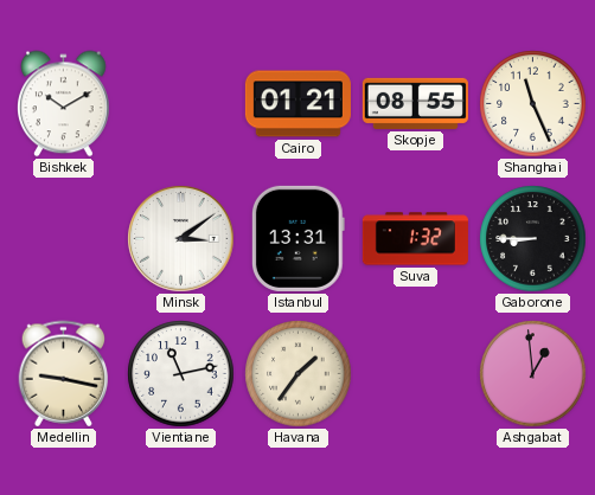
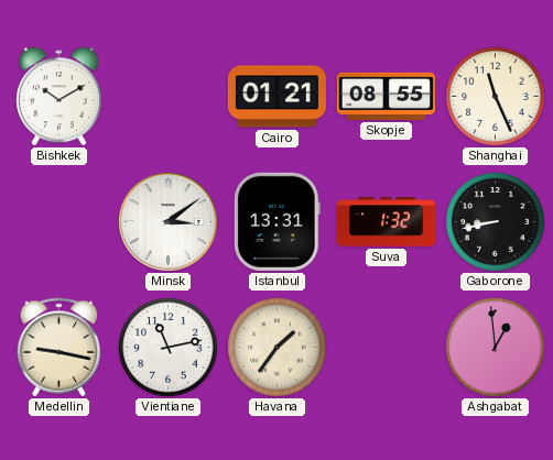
Gaborone: 8:45 -> 8:43
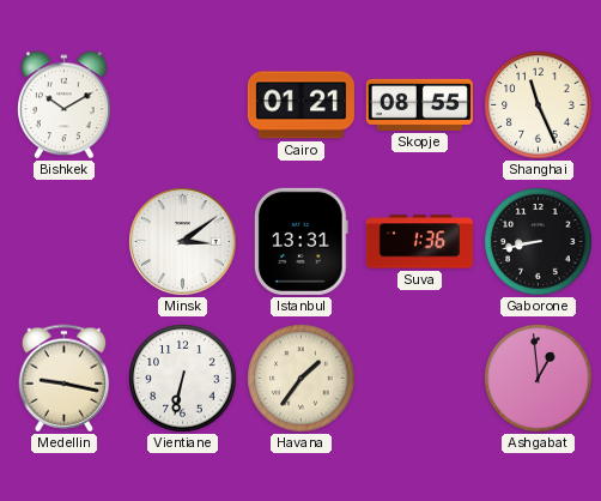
Suva: 1:32 -> 1:36
Vientiane: 11:13 -> 6:32
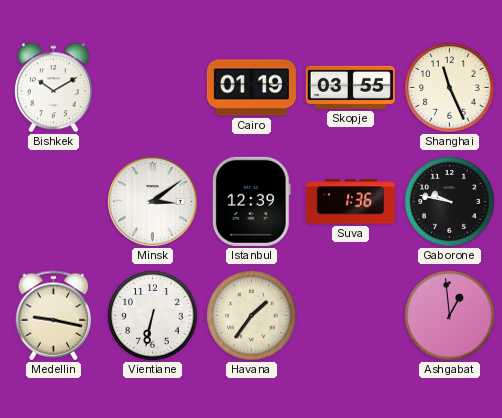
Cairo: 01:21 -> 01:19
Skopje: 08:55 -> 03:55
Istanbul: 13:31 -> 12:39
Gaborone: 8:43 -> 9:47
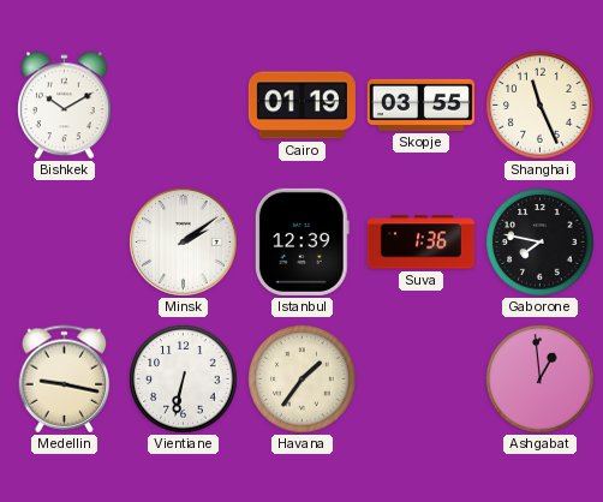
Minsk: 3:09 -> 2:09
Gaborone: 9:47 -> 7:47
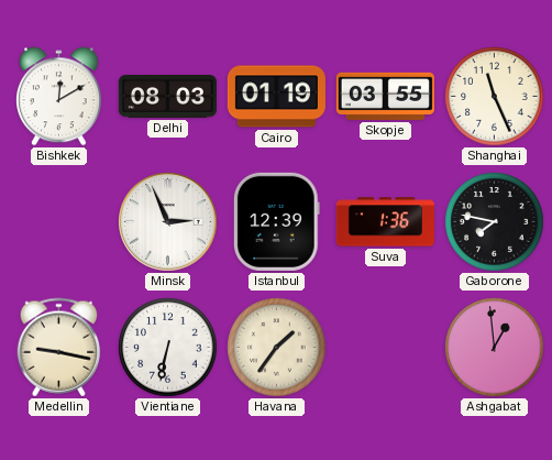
Bishkek: 10:10 -> 12:10
Delhi: none -> 08:03
Minsk: 2:09 -> 2:56
